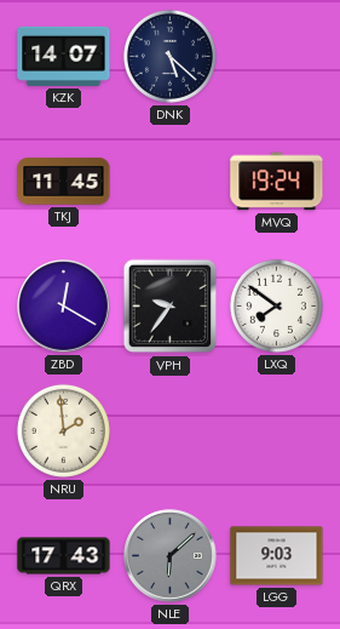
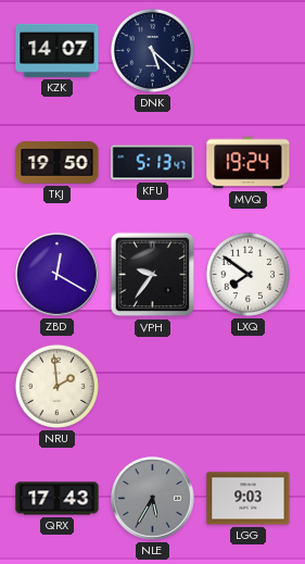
TKJ: 11:45 -> 19:50
KFU: none -> 5:13
NLE: 6:08 -> 5:35
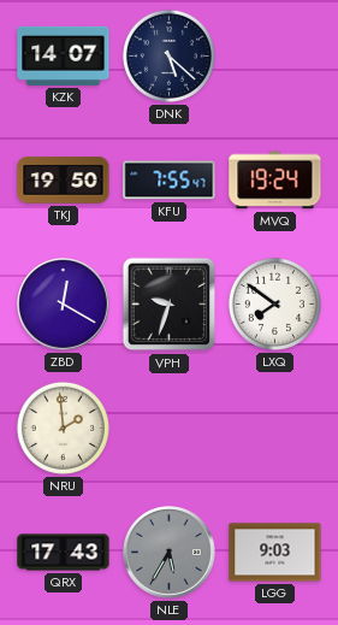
KFU: 5:13 -> 7:55
VPH: 9:36 -> 9:33
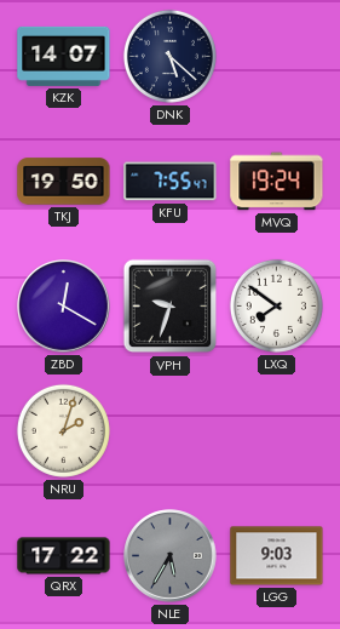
NRU: 1:59 -> 2:03
QRX: 17:43 -> 17:22
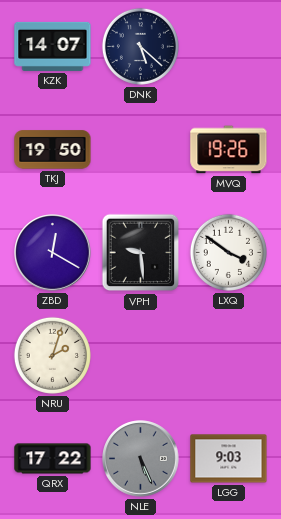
KFU: 7:55 -> none
MVQ: 19:24 -> 19:26
VPH: 9:33 -> 9:29
LXQ: 7:51 -> 3:51
NLE: 5:35 -> 5:26
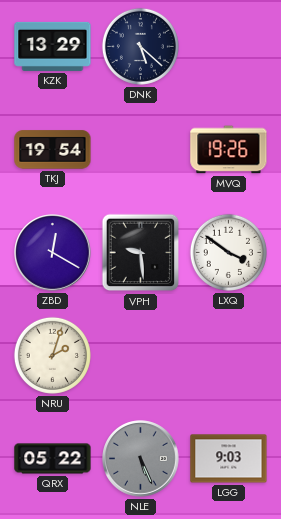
KZK: 14:07 -> 13:29
TKJ: 19:50 -> 19:54
QRX: 17:22 -> 05:22
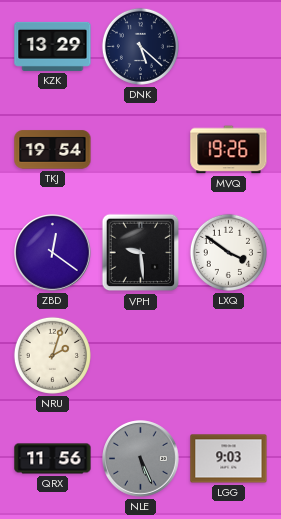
ZBD: 12:20 -> 12:21
QRX: 05:22 -> 11:56
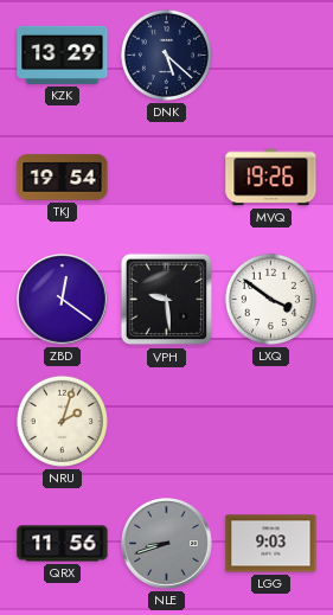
NLE: 5:26 -> 8:42
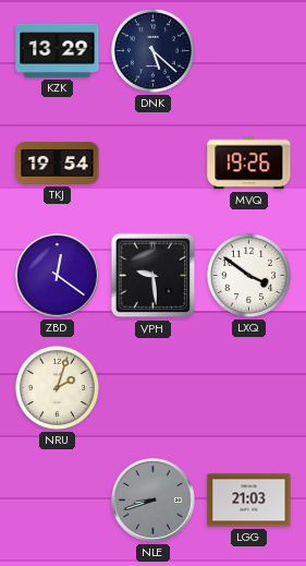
QRX: 11:56 -> none
LGG: 9:03 -> 21:03
